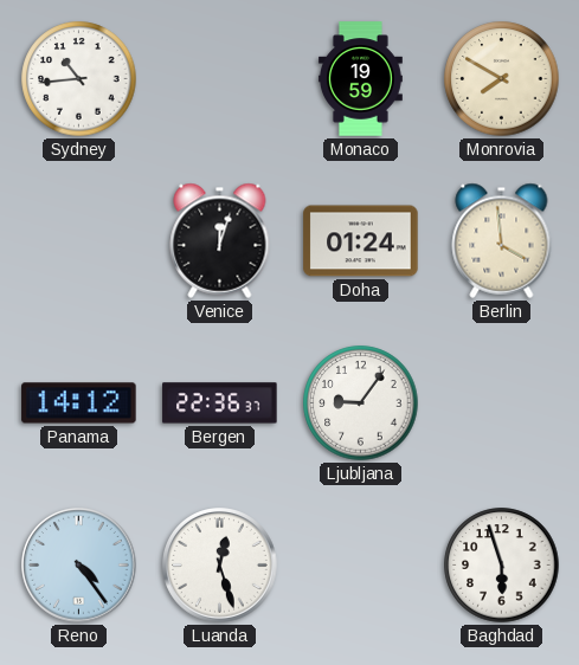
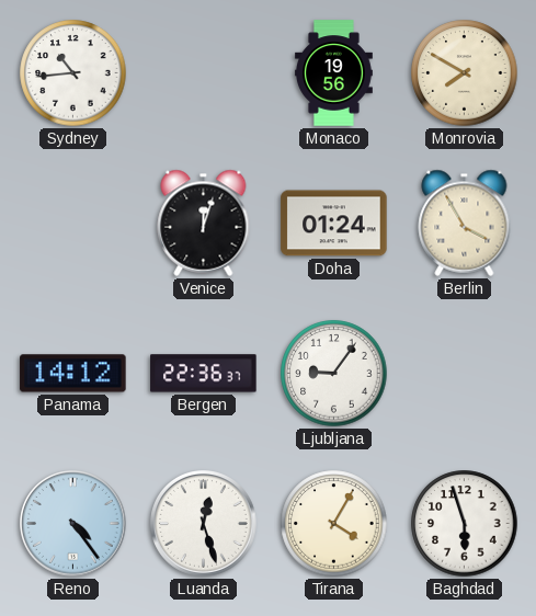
Monaco: 19:59 -> 19:56
Berlin: 3:59 -> 3:55
Tirana: none -> 4:05
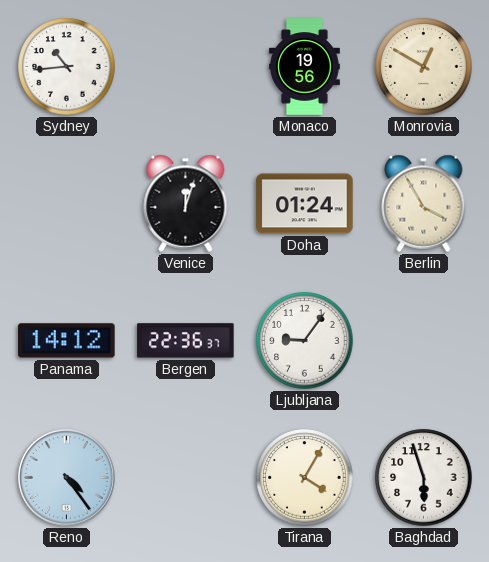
Monrovia: 7:50 -> 12:50
Luanda: 12:27 -> none
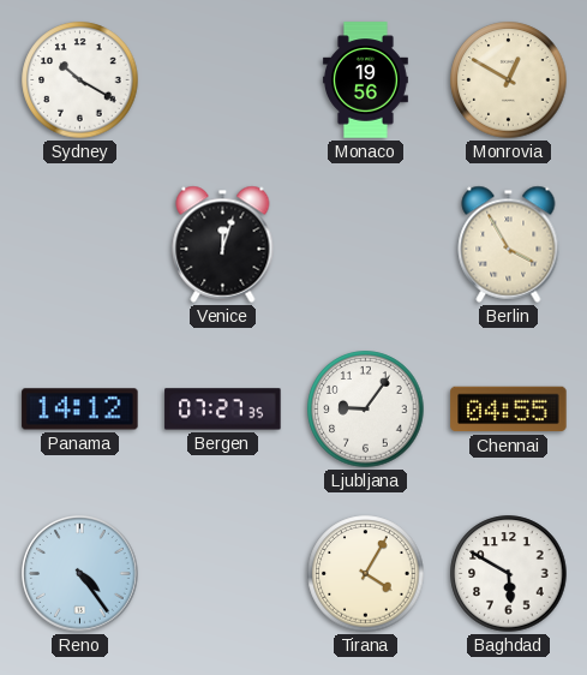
Sydney: 10:44 -> 10:20
Doha: 01:24 -> none
Bergen: 22:36 -> 07:27
Chennai: none -> 04:55
Baghdad: 5:57 -> 5:50
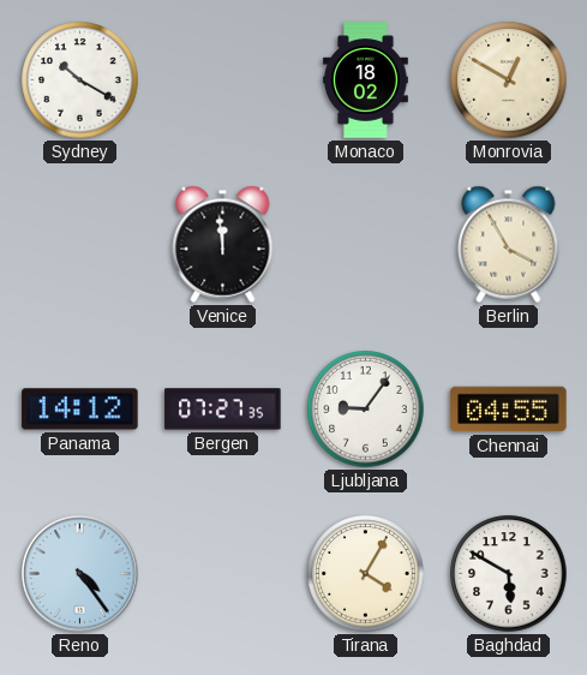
Monaco: 19:56 -> 18:02
Venice: 12:03 -> 11:59
